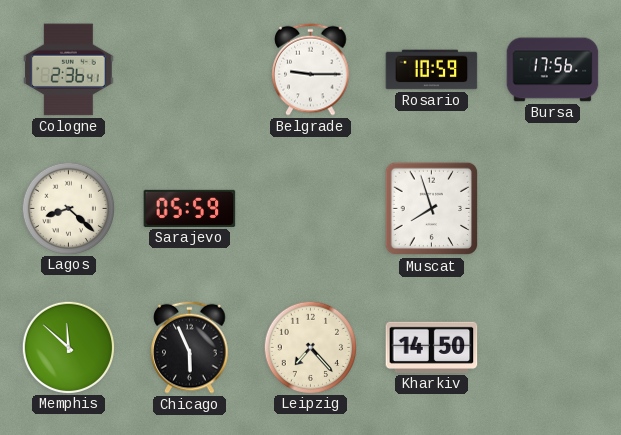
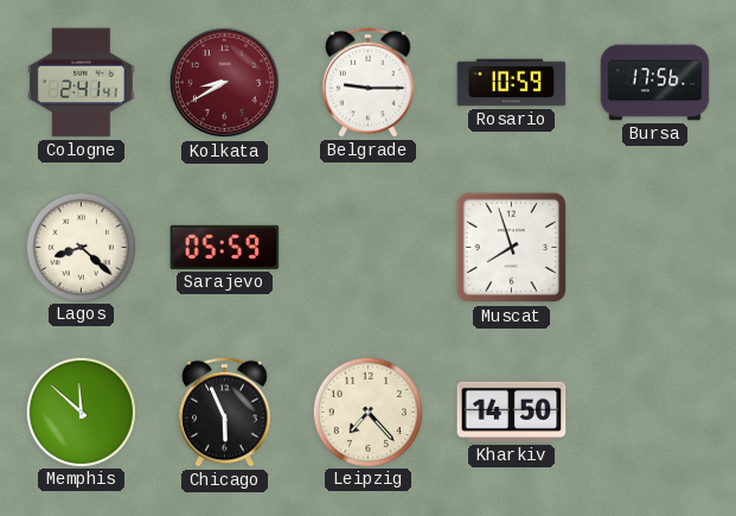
Cologne: 2:36 -> 2:41
Kolkata: none -> 8:40
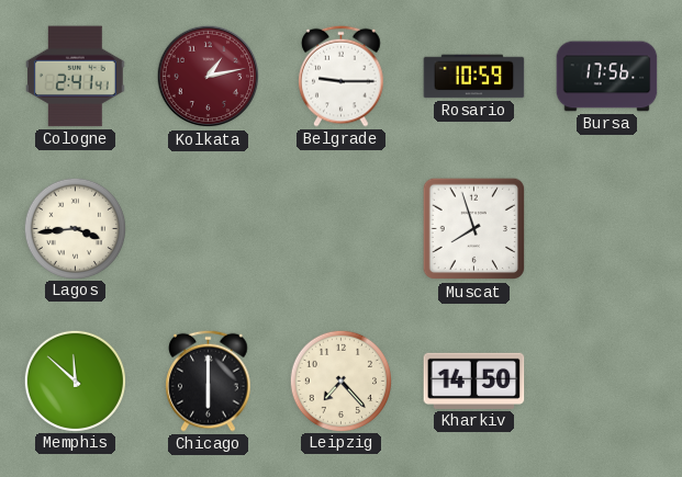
Kolkata: 8:40 -> 1:13
Lagos: 8:22 -> 3:44
Sarajevo: 05:59 -> none
Chicago: 5:56 -> 6:00
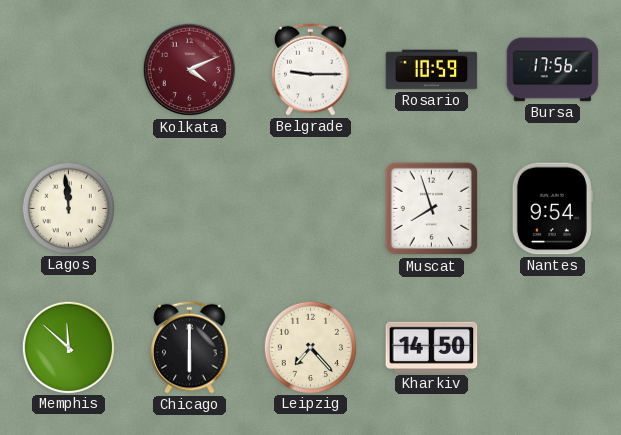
Cologne: 2:41 -> none
Kolkata: 1:13 -> 4:11
Lagos: 3:44 -> 11:59
Nantes: none -> 9:54
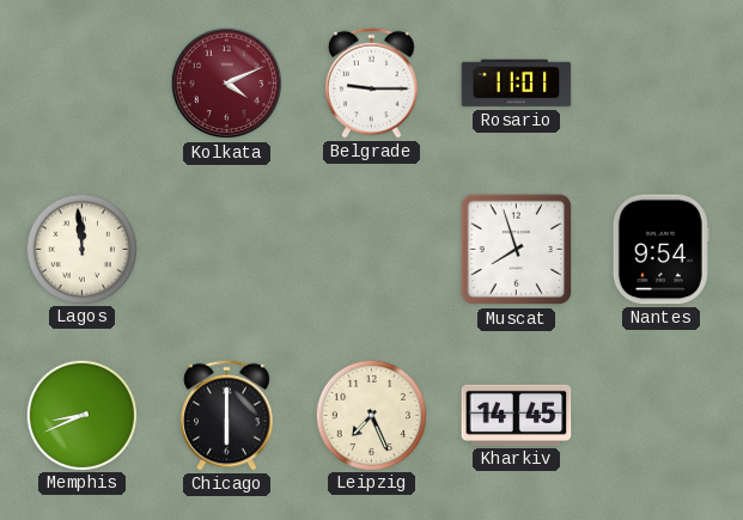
Rosario: 10:59 -> 11:01
Bursa: 17:56 -> none
Memphis: 11:52 -> 8:41
Leipzig: 7:23 -> 7:26
Kharkiv: 14:50 -> 14:45
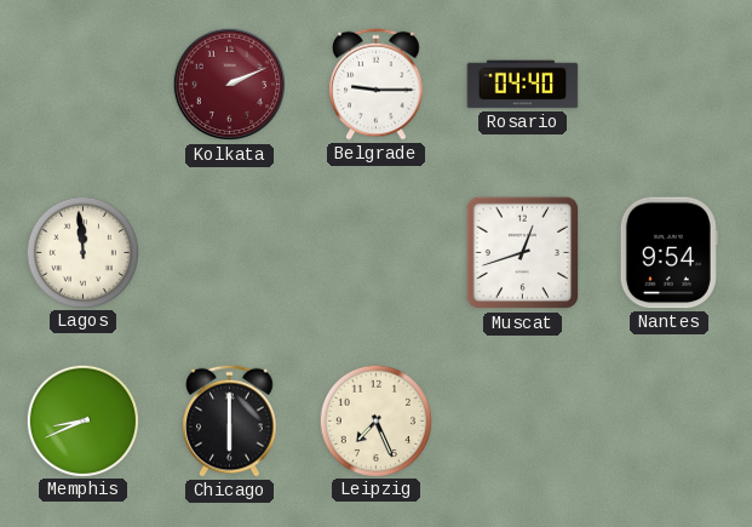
Kolkata: 4:11 -> 2:11
Rosario: 11:01 -> 04:40
Muscat: 7:57 -> 12:42
Kharkiv: 14:45 -> none
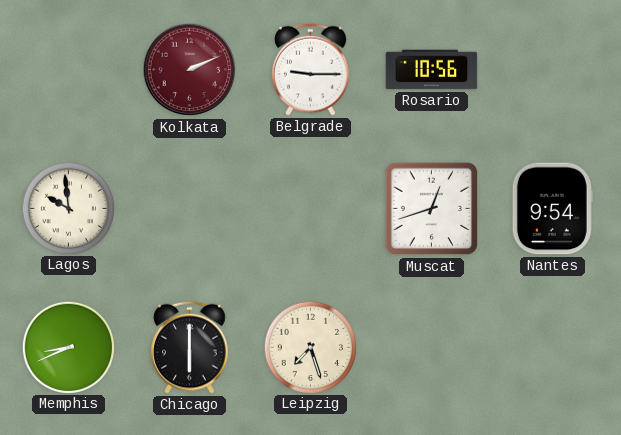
Rosario: 04:40 -> 10:56
Lagos: 11:59 -> 9:59
Leipzig: 7:26 -> 7:27
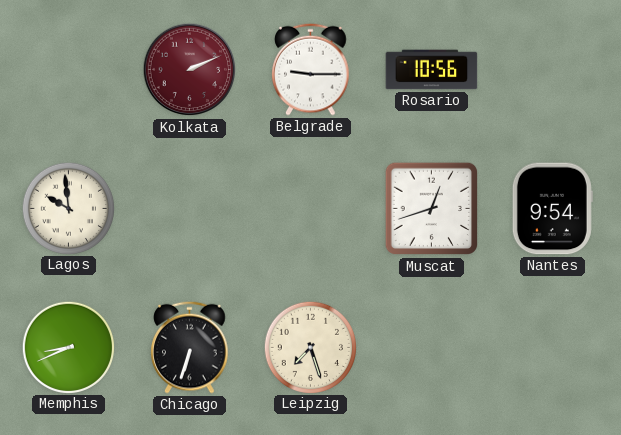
Chicago: 6:00 -> 6:33
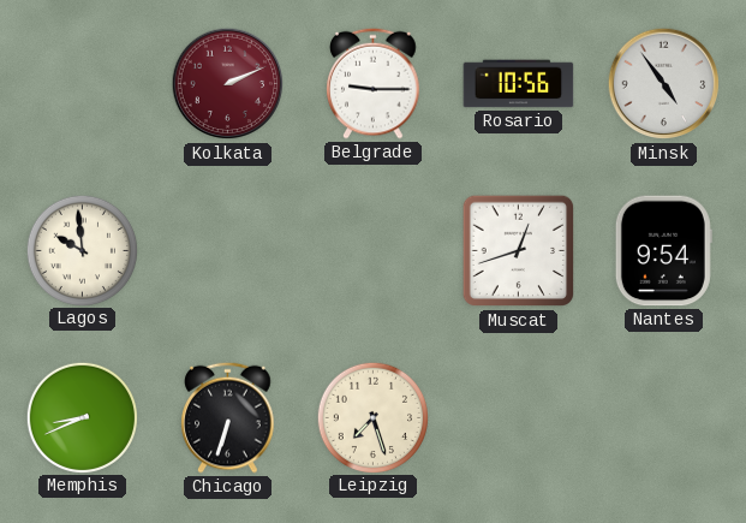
Minsk: none -> 4:54
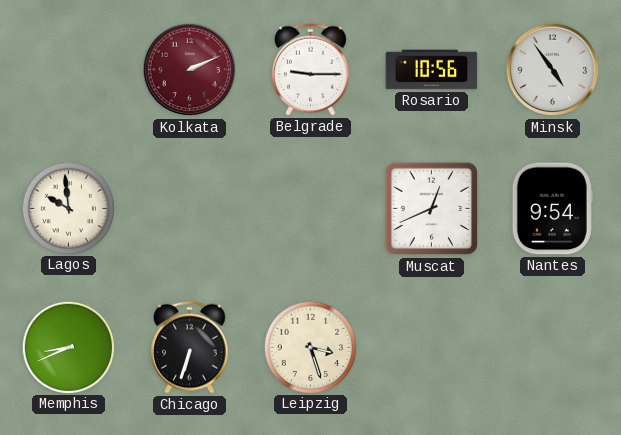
Muscat: 12:42 -> 12:41
Leipzig: 7:27 -> 3:27
